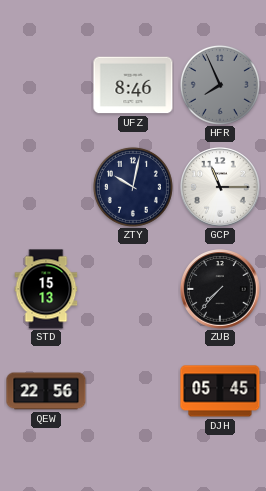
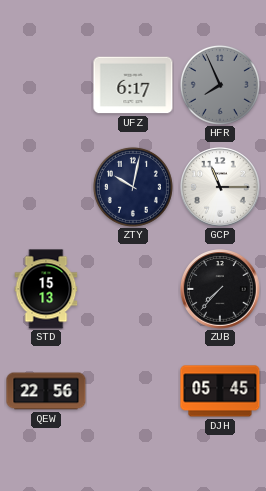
UFZ: 8:46 -> 6:17
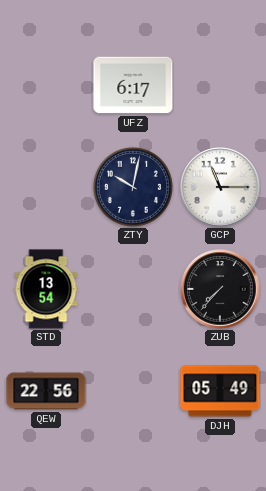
HFR: 7:56 -> none
STD: 15:13 -> 13:54
DJH: 05:45 -> 05:49
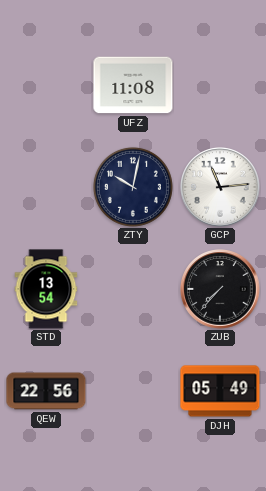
UFZ: 6:17 -> 11:08
GCP: 11:15 -> 11:14
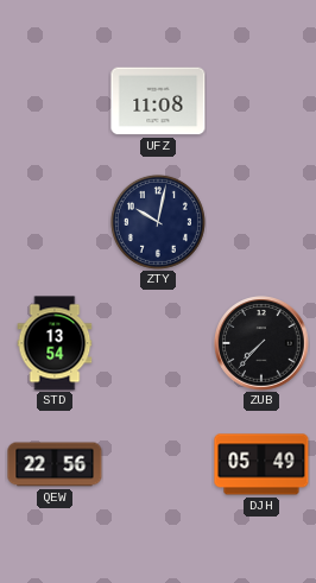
GCP: 11:14 -> none
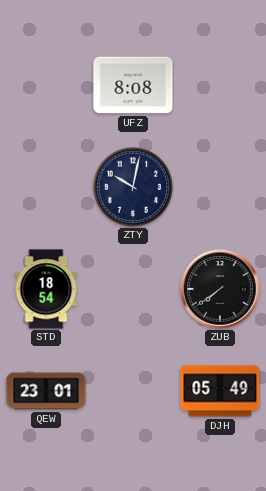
UFZ: 11:08 -> 8:08
STD: 13:54 -> 18:54
ZUB: 7:37 -> 7:39
QEW: 22:56 -> 23:01
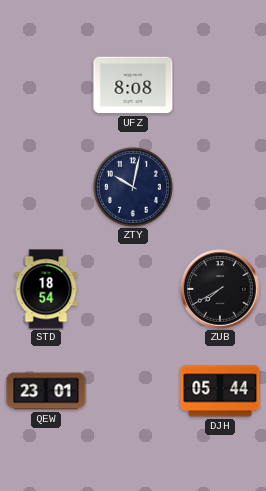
ZUB: 7:39 -> 7:40
DJH: 05:49 -> 05:44
